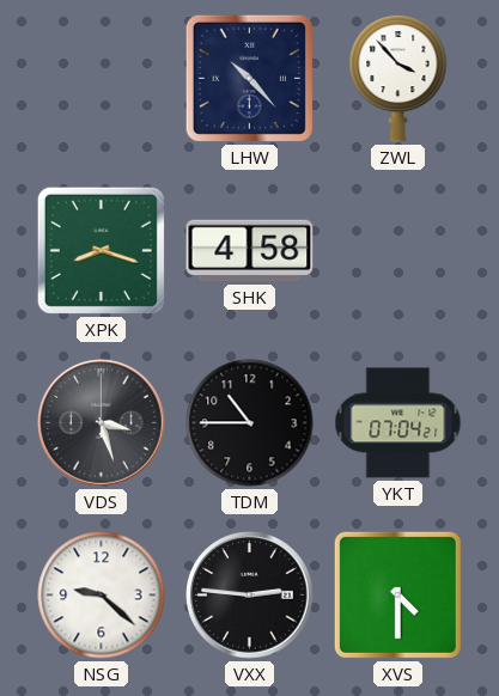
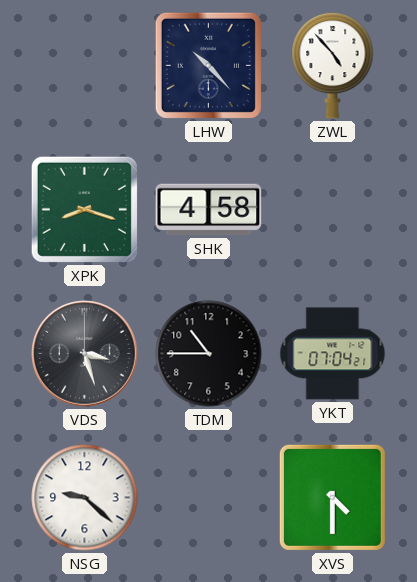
ZWL: 3:53 -> 4:53
VXX: 2:46 -> none
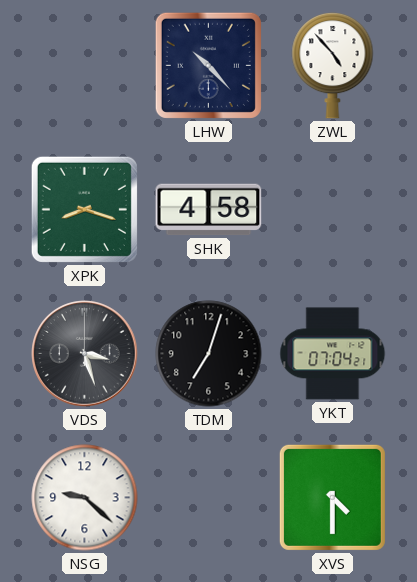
TDM: 10:45 -> 7:03
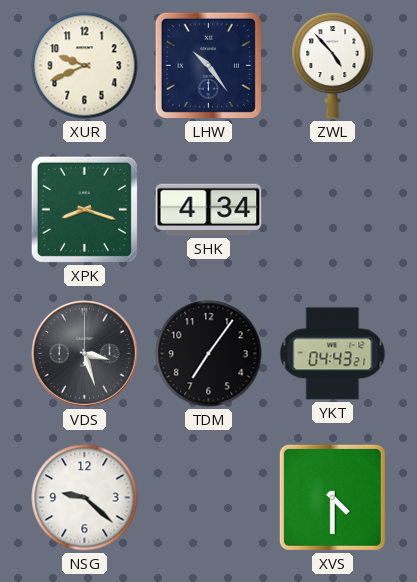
XUR: none -> 9:41
LHW: 10:23 -> 10:24
SHK: 4:58 -> 4:34
TDM: 7:03 -> 7:06
YKT: 07:04 -> 04:43
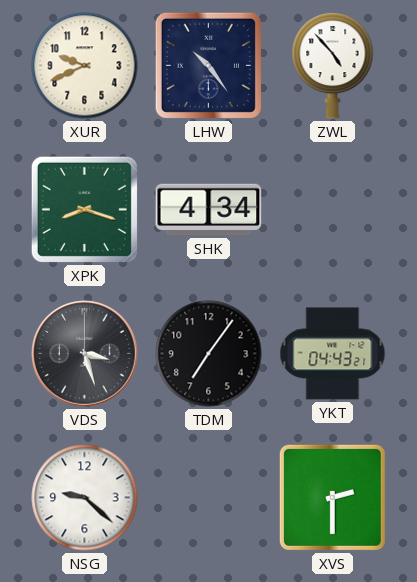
XVS: 4:30 -> 2:30
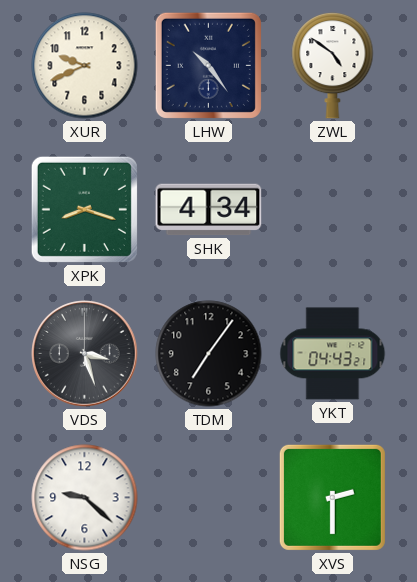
ZWL: 4:53 -> 4:51
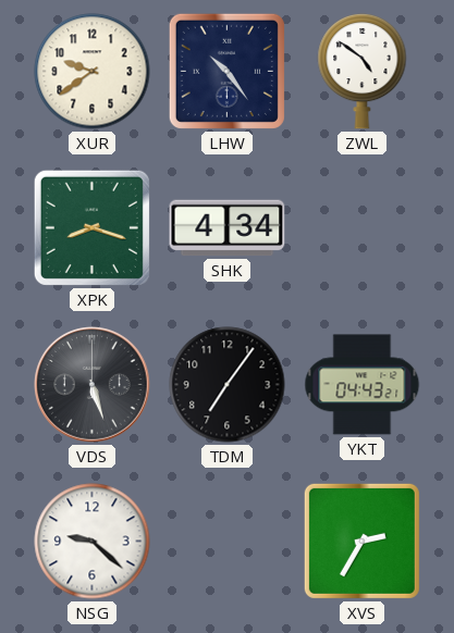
XUR: 9:41 -> 9:39
VDS: 3:27 -> 5:27
XVS: 2:30 -> 2:35
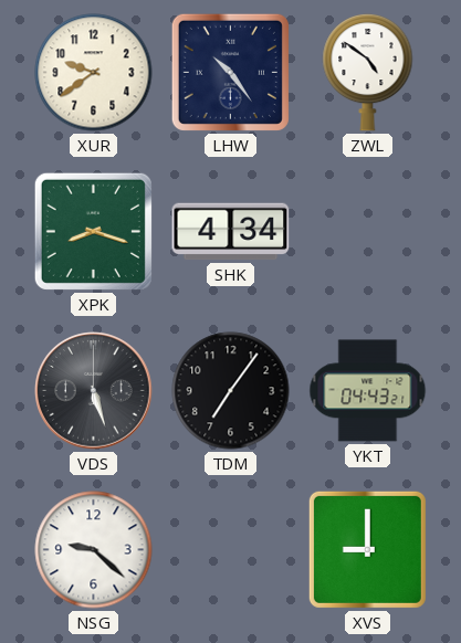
XVS: 2:35 -> 9:00
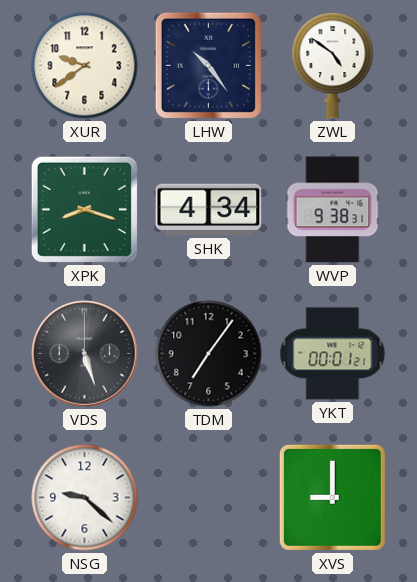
WVP: none -> 9:38
YKT: 04:43 -> 00:01
